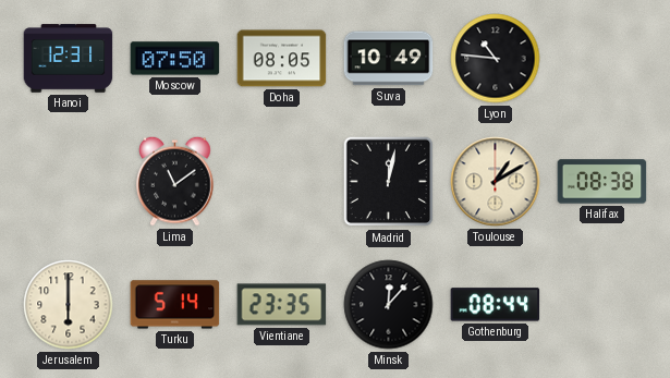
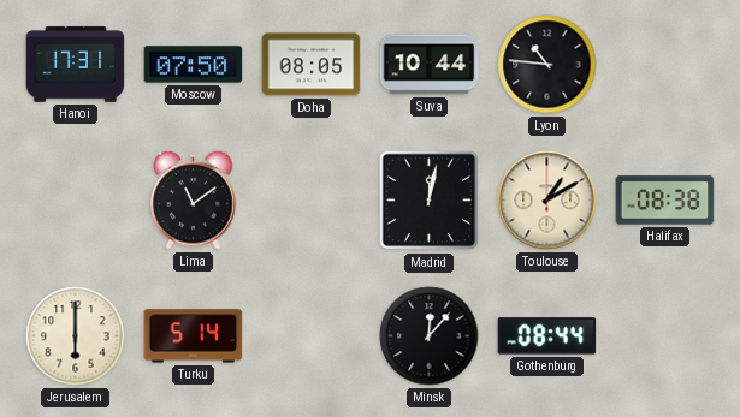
Hanoi: 12:31 -> 17:31
Suva: 10:49 -> 10:44
Vientiane: 23:35 -> none
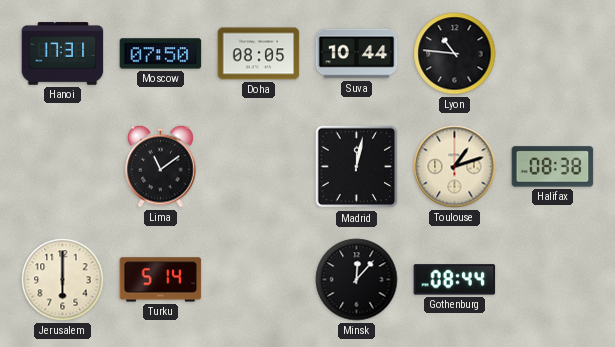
Toulouse: 1:10 -> 1:12
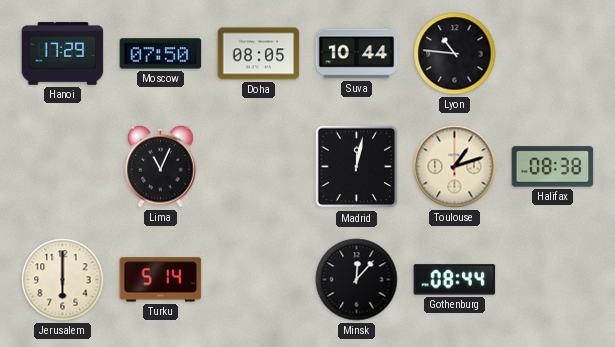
Hanoi: 17:31 -> 17:29
Lima: 11:09 -> 11:04
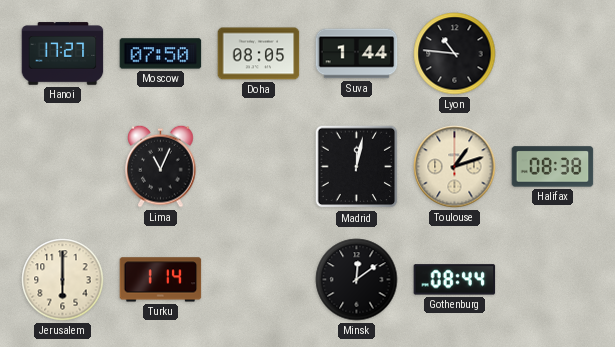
Hanoi: 17:29 -> 17:27
Suva: 10:44 -> 1:44
Turku: 5:14 -> 1:14
Minsk: 12:07 -> 12:09
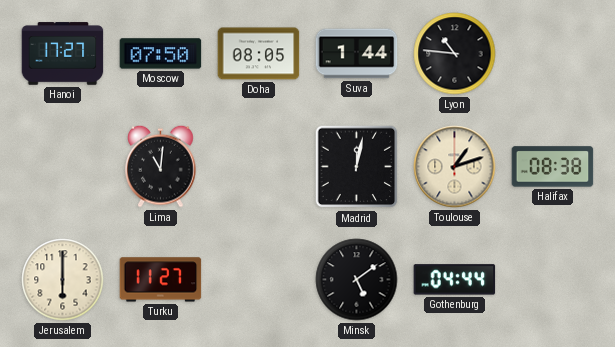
Lima: 11:04 -> 11:01
Turku: 1:14 -> 11:27
Minsk: 12:09 -> 5:09
Gothenburg: 08:44 -> 04:44
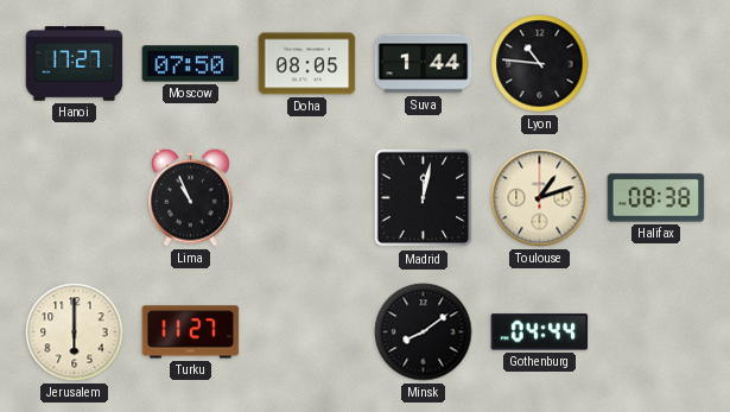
Lima: 11:01 -> 10:56
Minsk: 5:09 -> 8:09
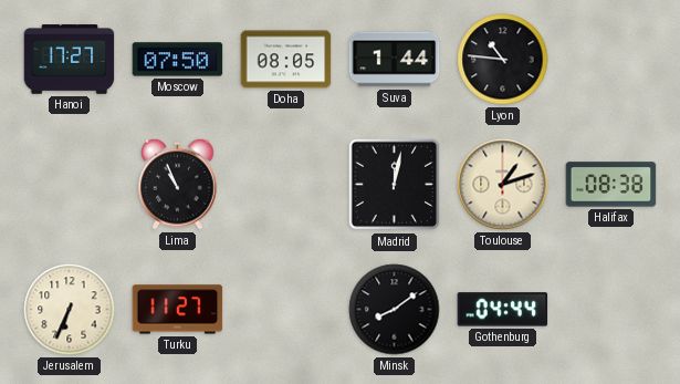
Jerusalem: 6:00 -> 6:34
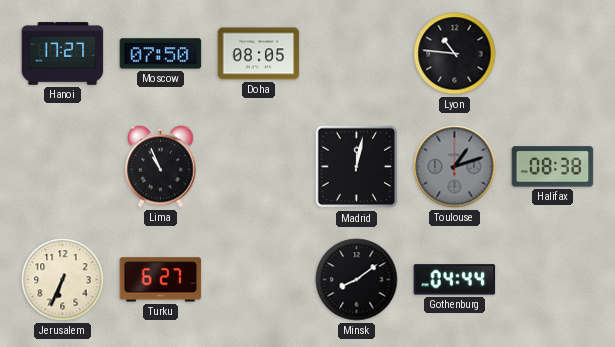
Suva: 1:44 -> none
Toulouse dial: cream -> grey
Turku: 11:27 -> 6:27
